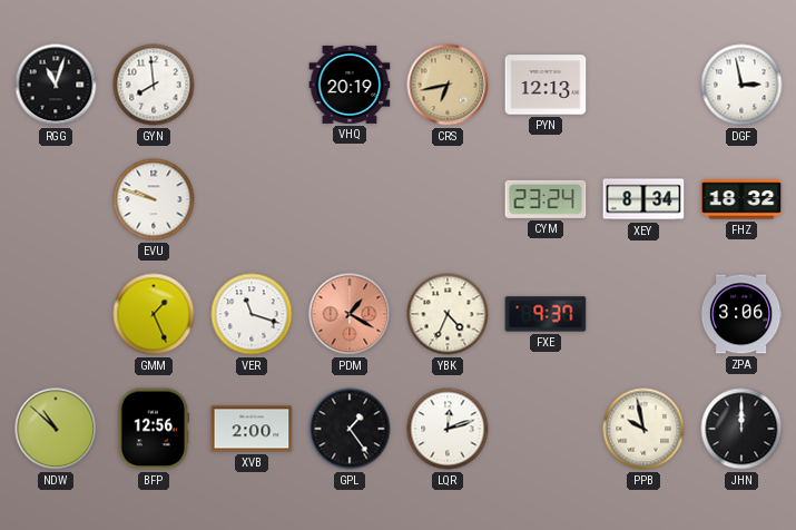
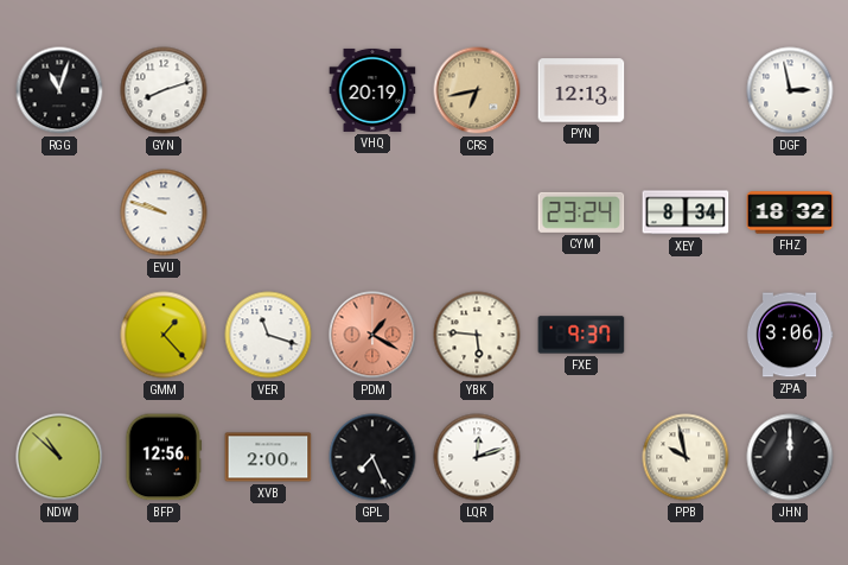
GYN: 7:59 -> 8:12
GMM: 1:26 -> 1:23
YBK: 4:34 -> 5:46
GPL: 1:24 -> 7:26
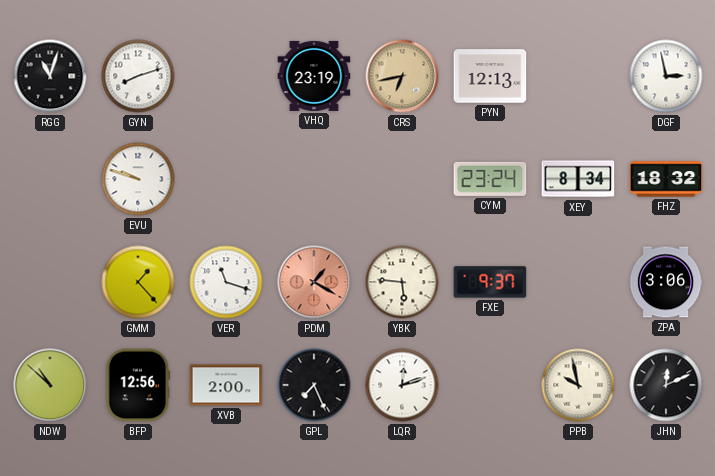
VHQ: 20:19 -> 23:19
JHN: 12:00 -> 12:11
